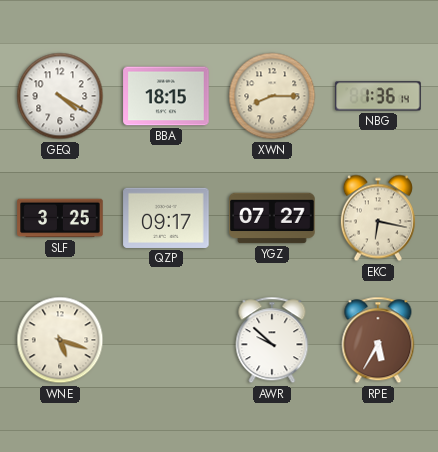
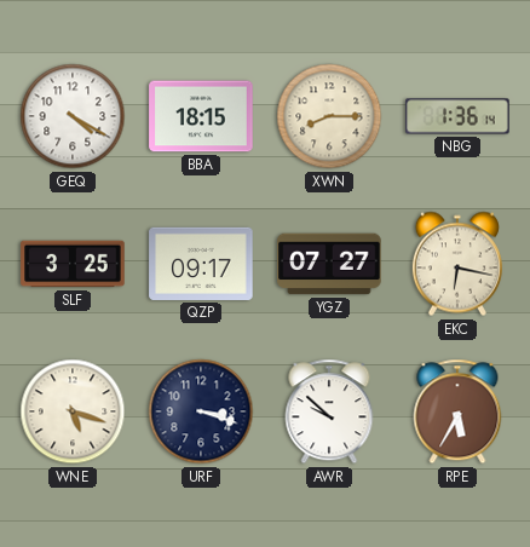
URF: none -> 3:18
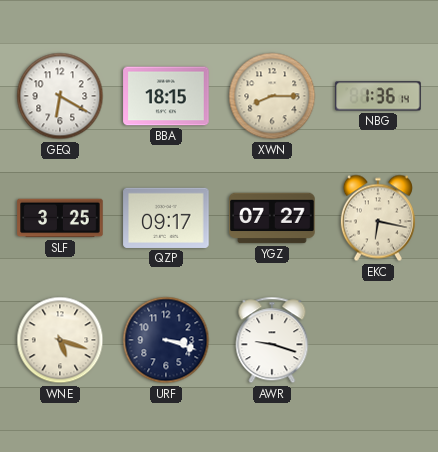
GEQ: 4:20 -> 6:20
AWR: 9:52 -> 9:18
RPE: 5:35 -> none
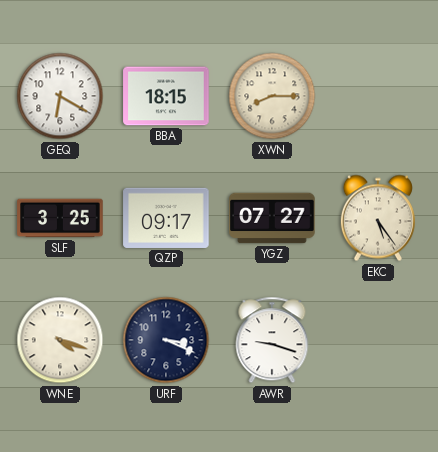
NBG: 1:36 -> none
EKC: 6:17 -> 5:24
WNE: 5:18 -> 4:18
URF: 3:18 -> 3:19
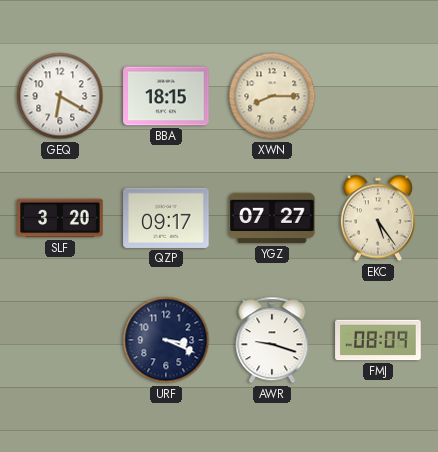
SLF: 3:25 -> 3:20
WNE: 4:18 -> none
FMJ: none -> 08:09
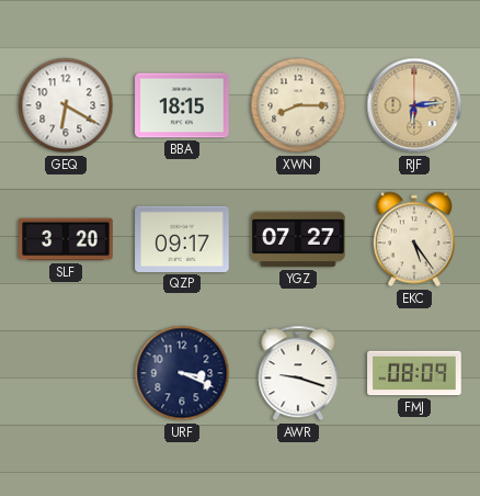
RJF: none -> 6:14
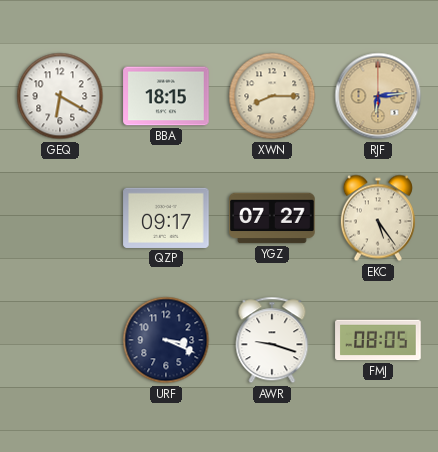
SLF: 3:20 -> none
FMJ: 08:09 -> 08:05
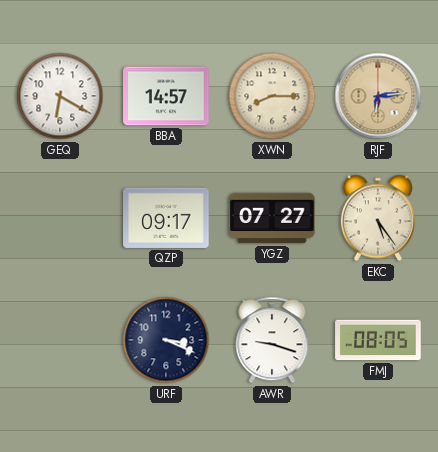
BBA: 18:15 -> 14:57
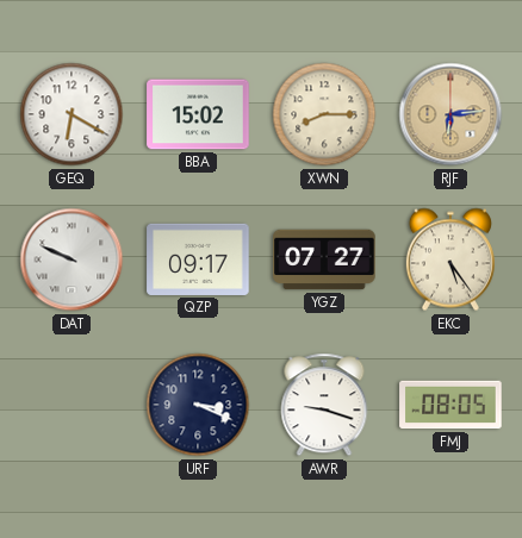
BBA: 14:57 -> 15:02
DAT: none -> 9:49
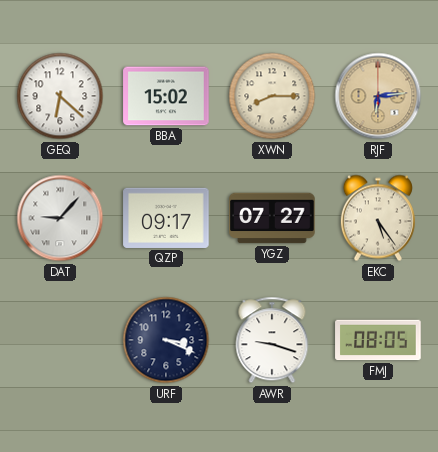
GEQ: 6:20 -> 6:22
DAT: 9:49 -> 9:07
